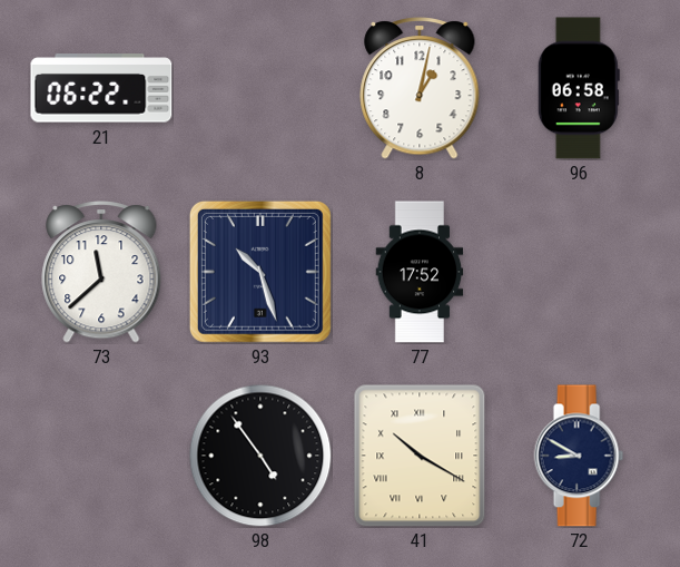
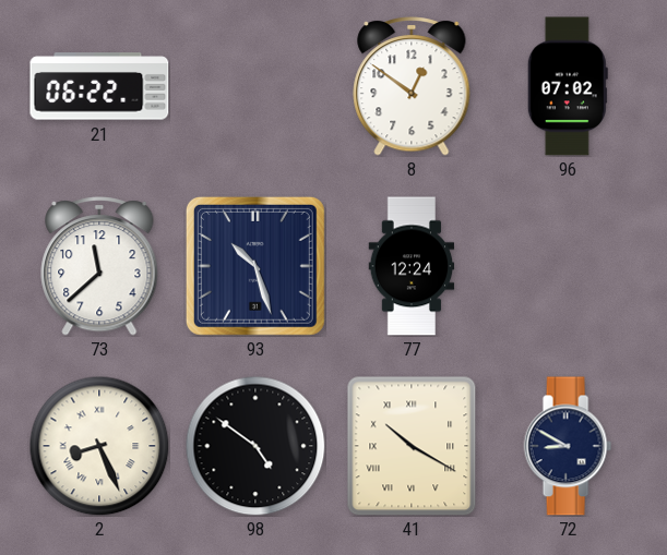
8: 1:02 -> 12:51
96: 06:58 -> 07:02
77: 17:52 -> 12:24
2: none -> 8:26
98: 4:54 -> 4:51
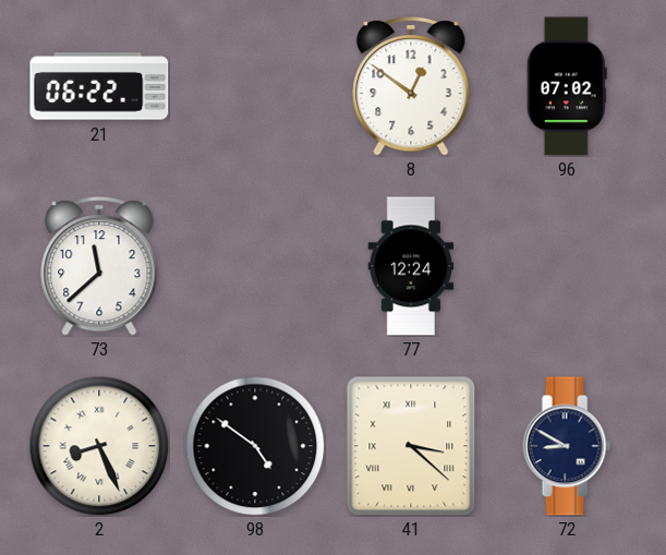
93: 10:27 -> none
41: 10:20 -> 3:22
